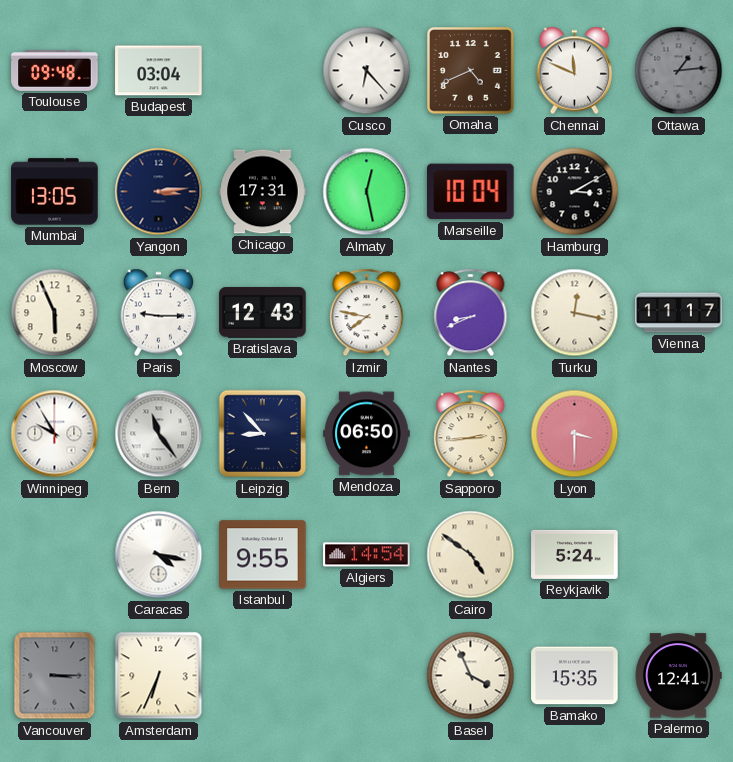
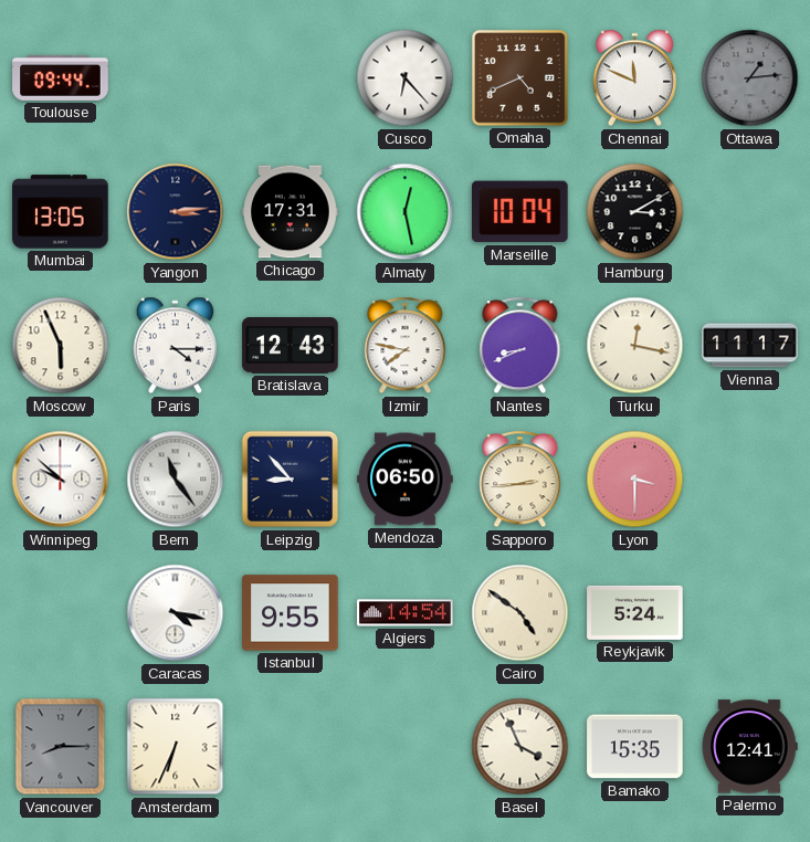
Toulouse: 09:48 -> 09:44
Budapest: 03:04 -> none
Paris: 9:15 -> 4:15
Winnipeg: 9:55 -> 9:52
Vancouver: 3:15 -> 8:15
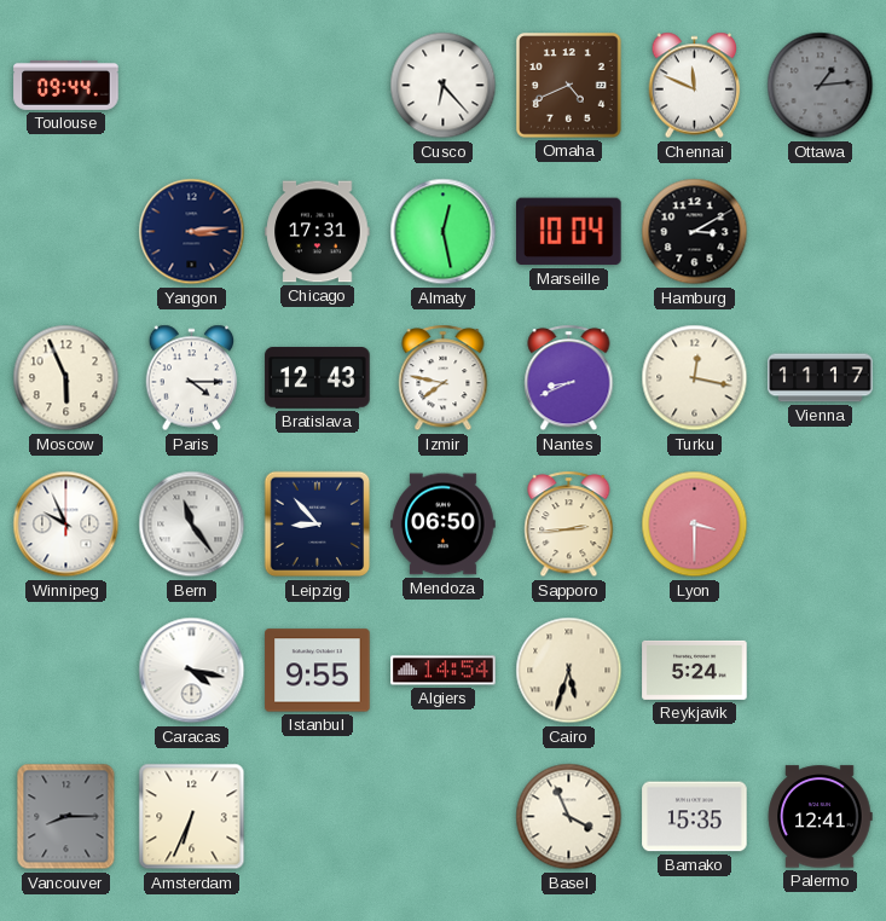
Mumbai: 13:05 -> none
Winnipeg: 9:52 -> 9:56
Cairo: 4:51 -> 5:33
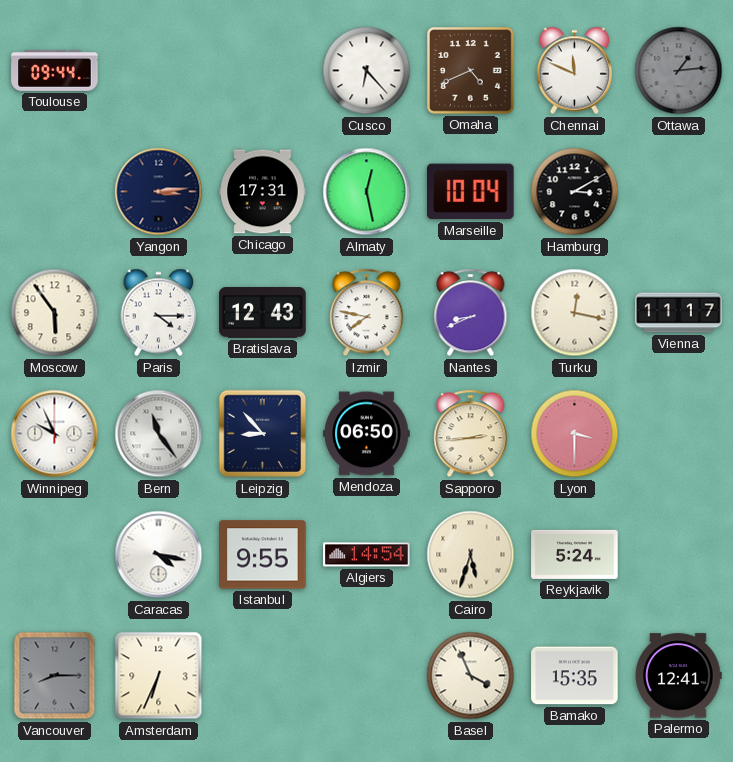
Moscow: 5:56 -> 5:54
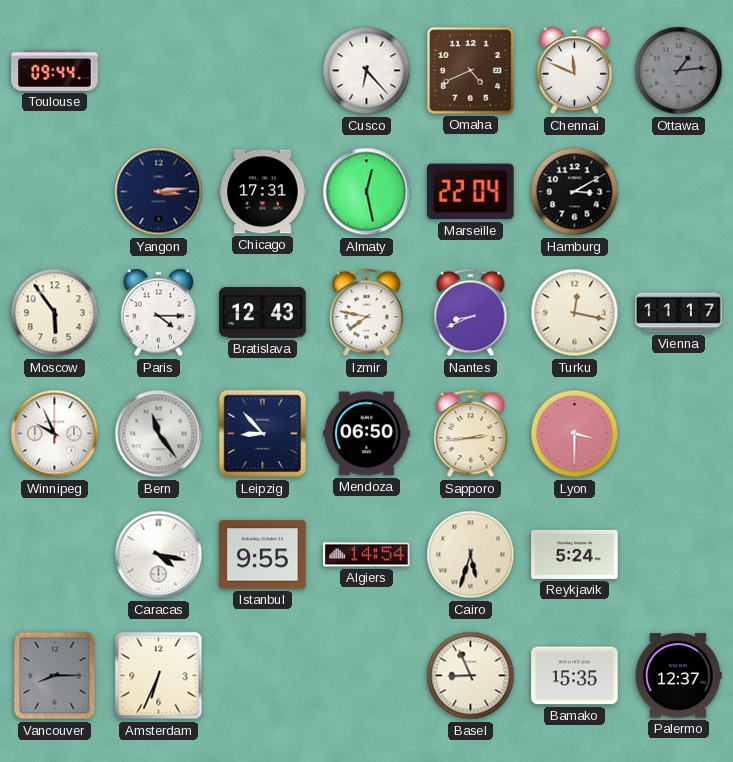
Marseille: 10:04 -> 22:04
Basel: 3:56 -> 8:56
Palermo: 12:41 -> 12:37
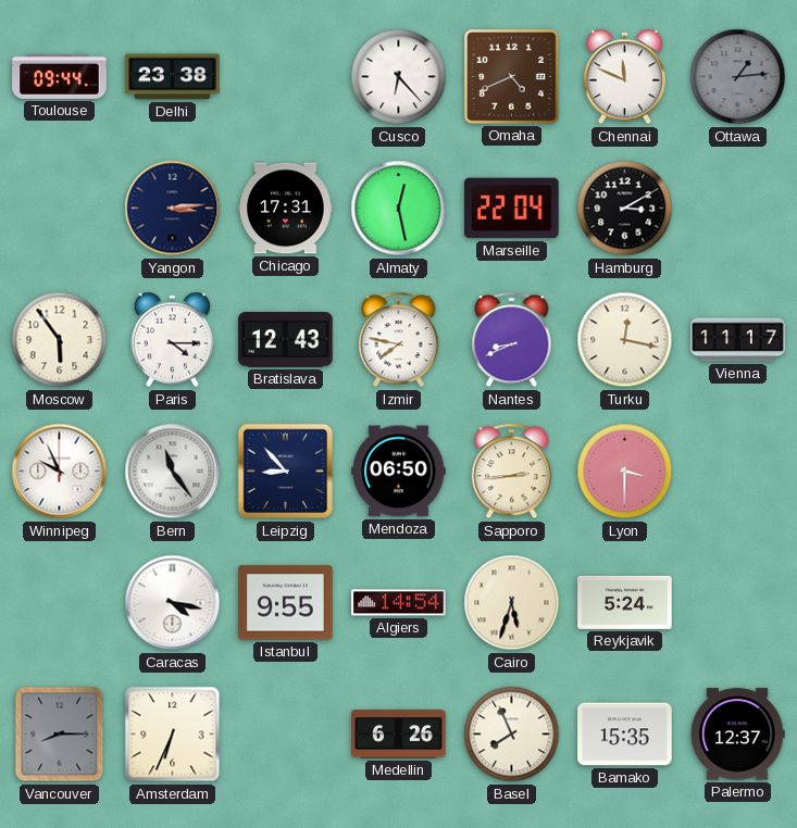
Delhi: none -> 23:38
Medellin: none -> 6:26
Basel: 8:56 -> 7:56
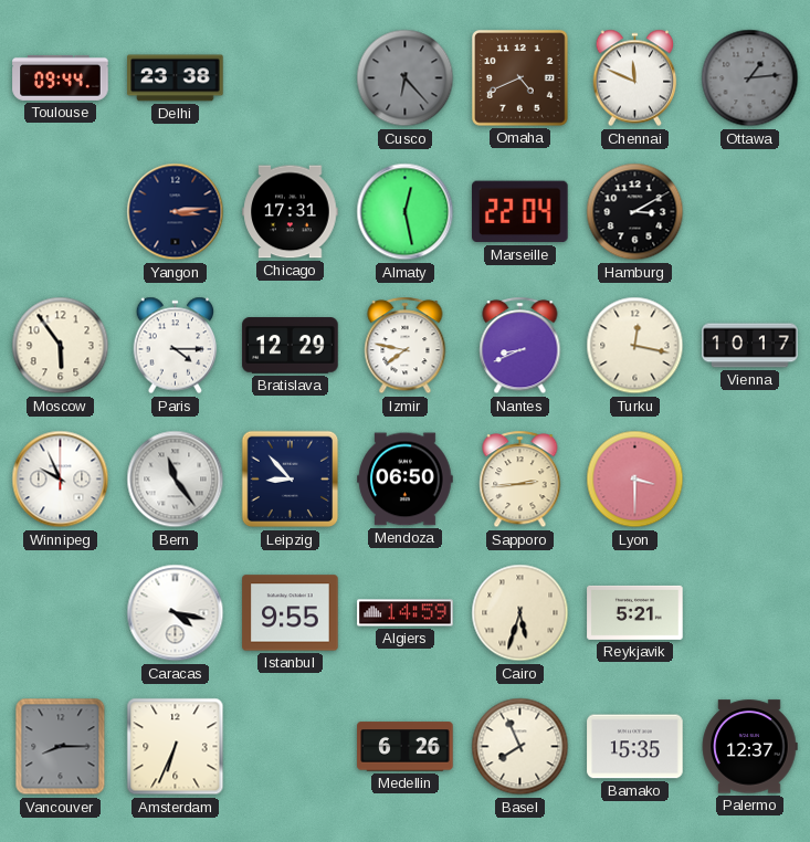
Cusco dial: white -> grey
Bratislava: 12:43 -> 12:29
Vienna: 11:17 -> 10:17
Algiers: 14:54 -> 14:59
Reykjavik: 5:24 -> 5:21
